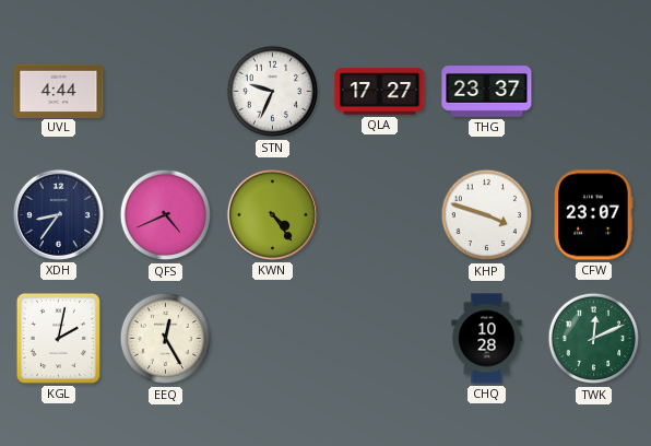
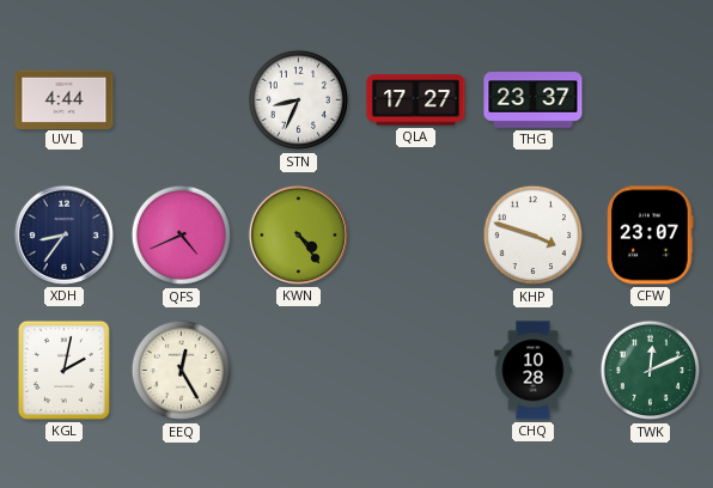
STN: 9:34 -> 8:34
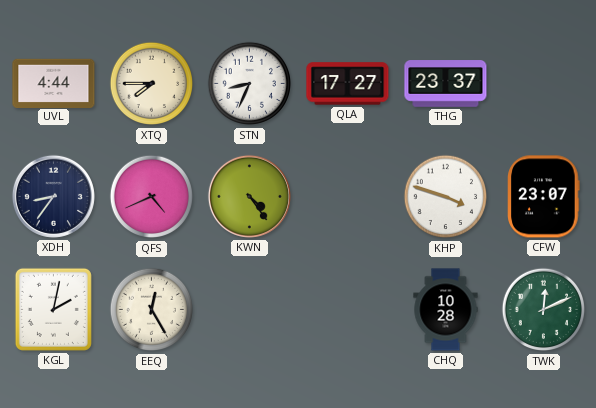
XTQ: none -> 7:45
